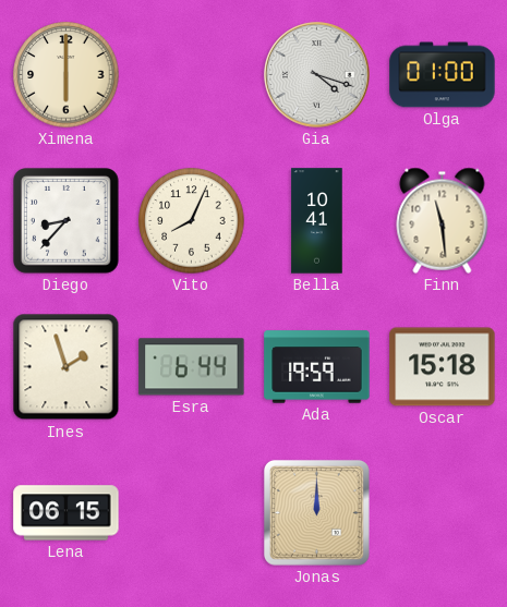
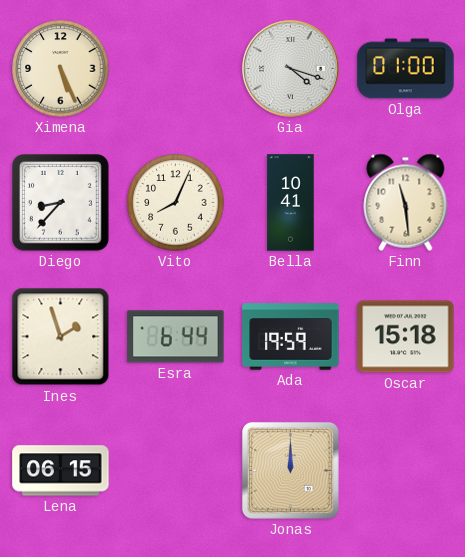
Ximena: 6:00 -> 5:26
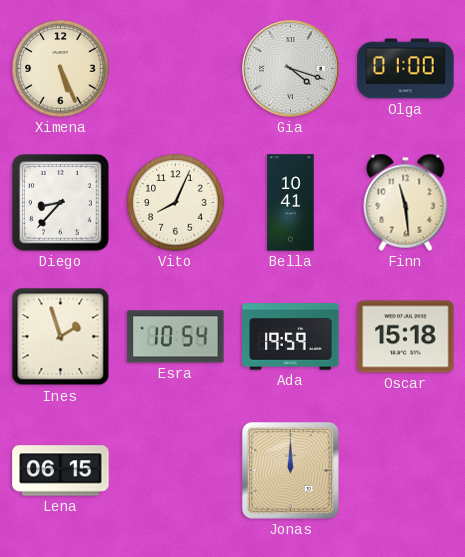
Esra: 6:44 -> 10:54
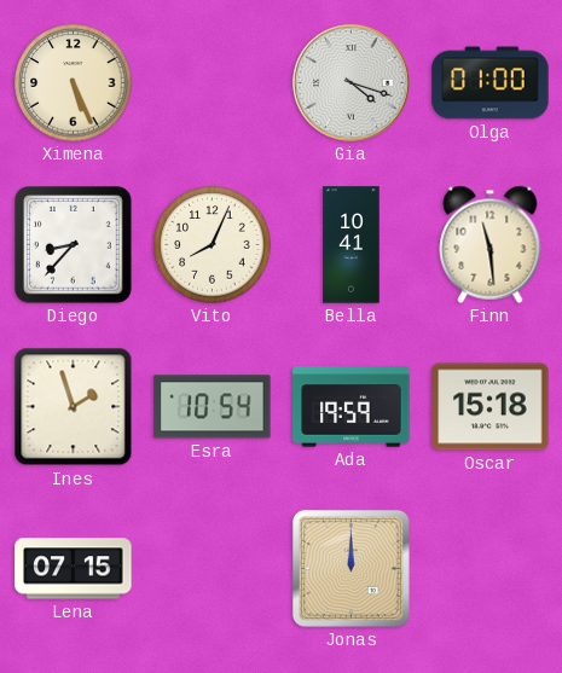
Lena: 06:15 -> 07:15
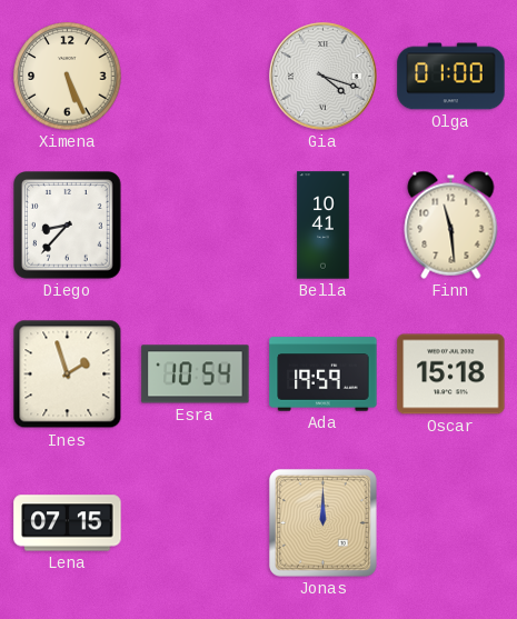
Vito: 8:04 -> none
